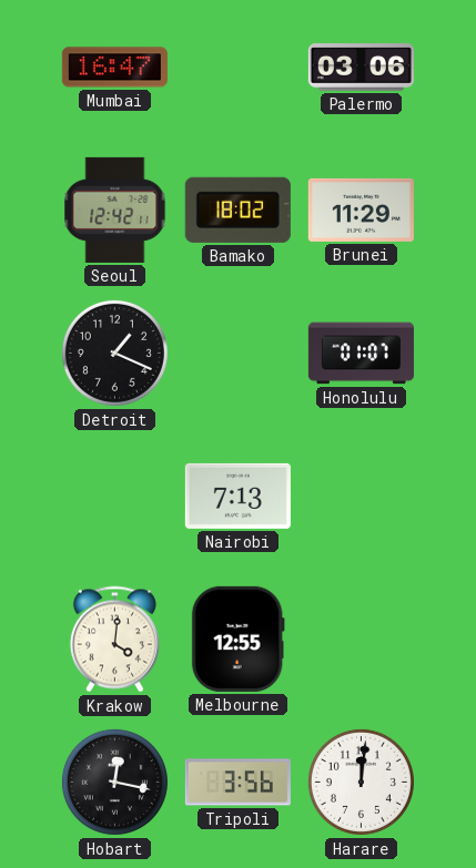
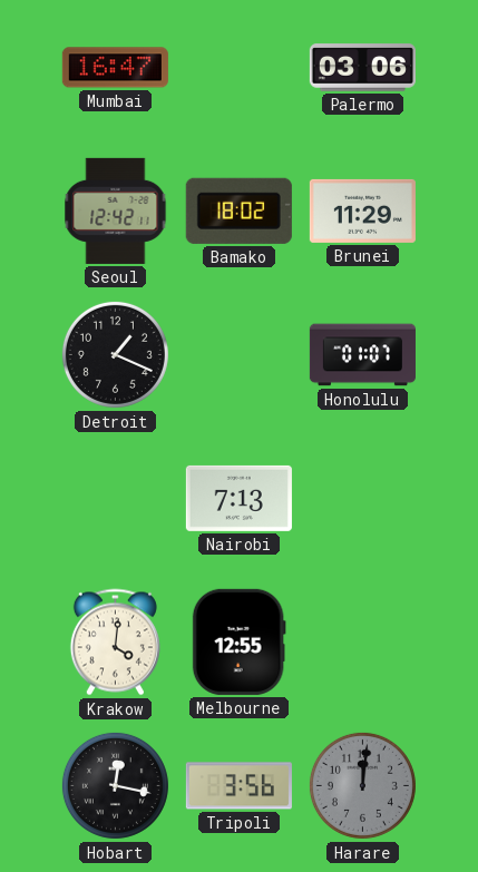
Harare dial: white -> grey
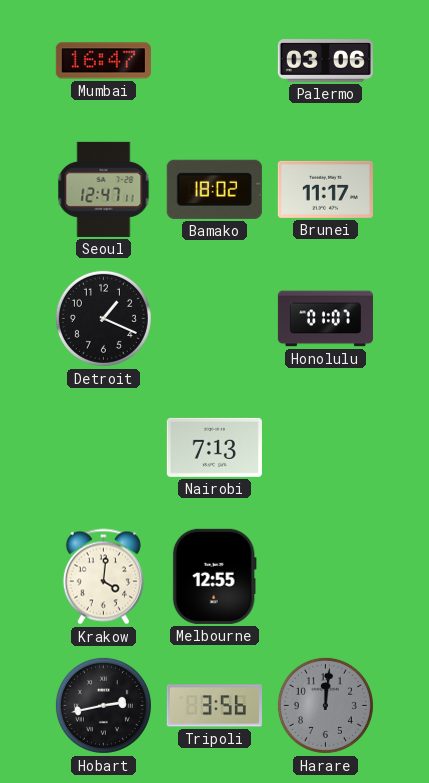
Seoul: 12:42 -> 12:47
Brunei: 11:29 -> 11:17
Hobart: 12:17 -> 2:43
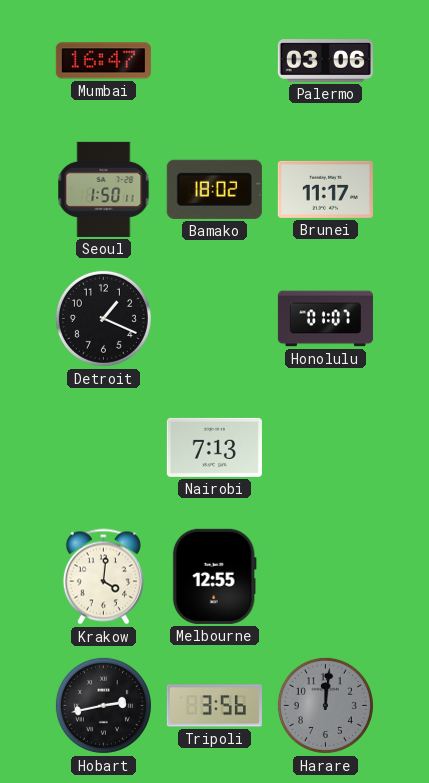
Seoul: 12:47 -> 1:50
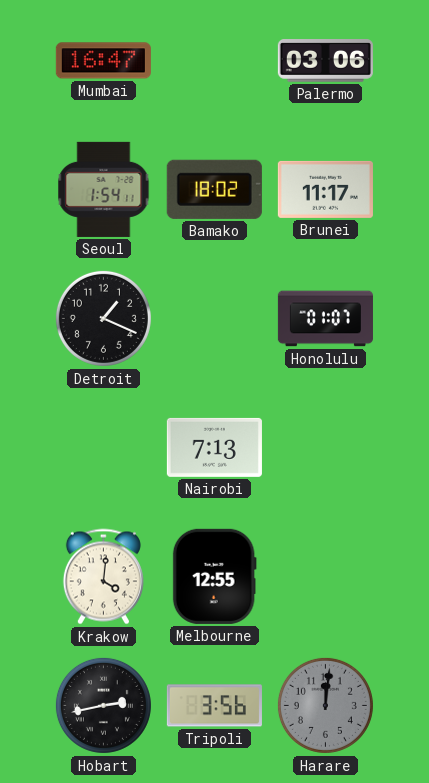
Seoul: 1:50 -> 1:54
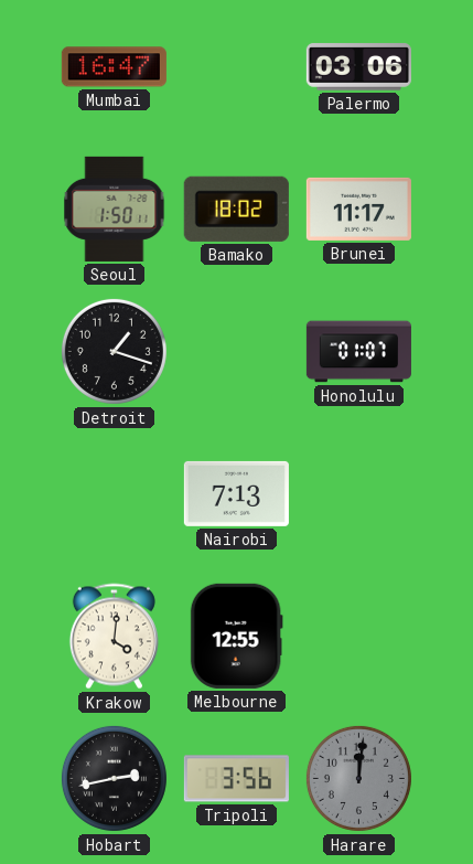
Seoul: 1:54 -> 1:50
Detroit: 1:19 -> 1:18
